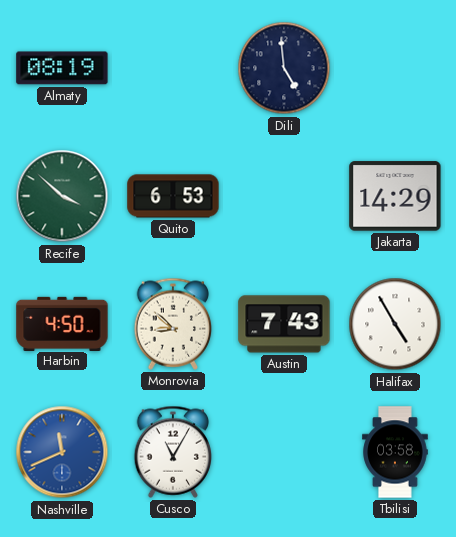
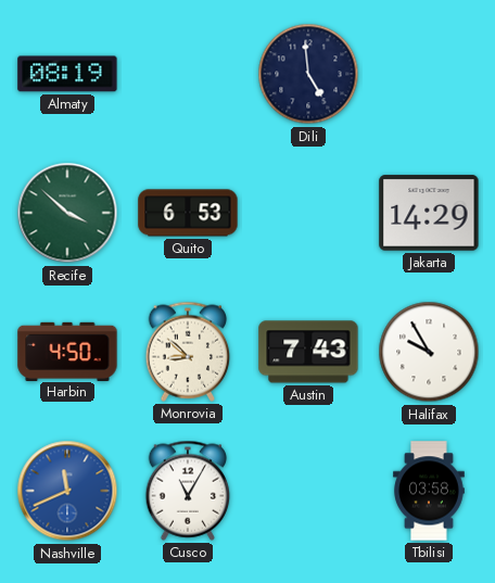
Halifax: 4:55 -> 9:55
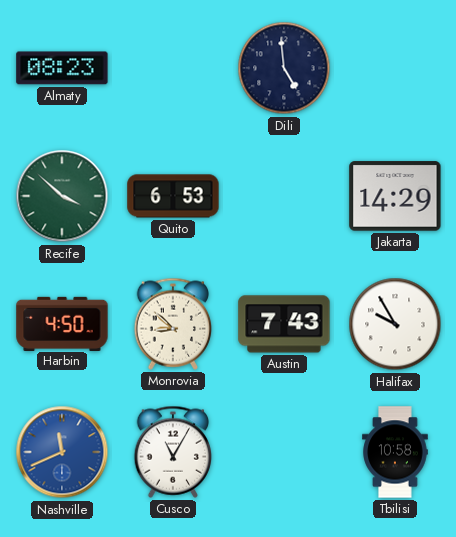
Almaty: 08:19 -> 08:23
Tbilisi: 03:58 -> 10:58
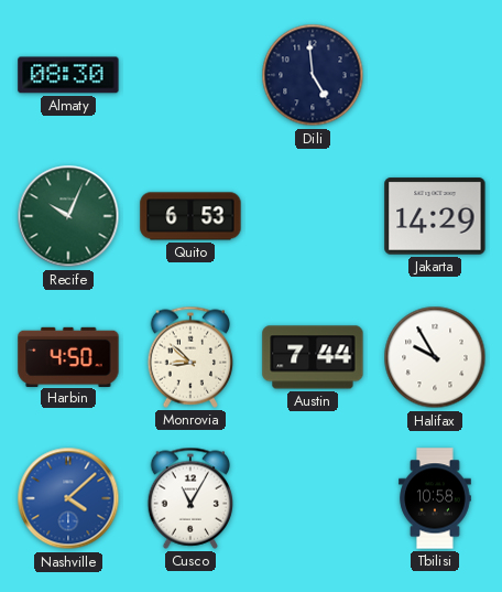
Almaty: 08:23 -> 08:30
Recife: 3:52 -> 10:04
Austin: 7:43 -> 7:44
Nashville: 11:41 -> 4:08
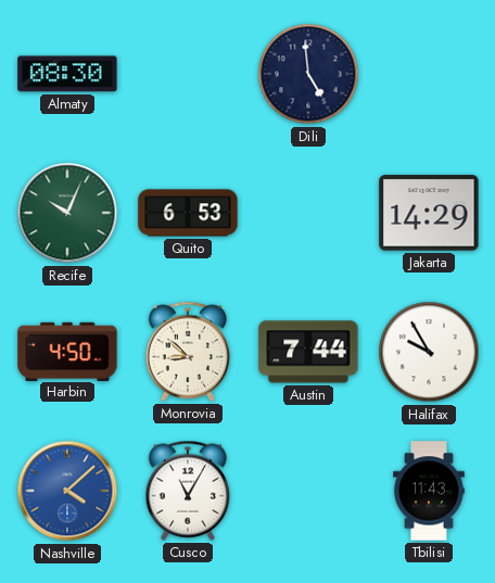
Tbilisi: 10:58 -> 11:43
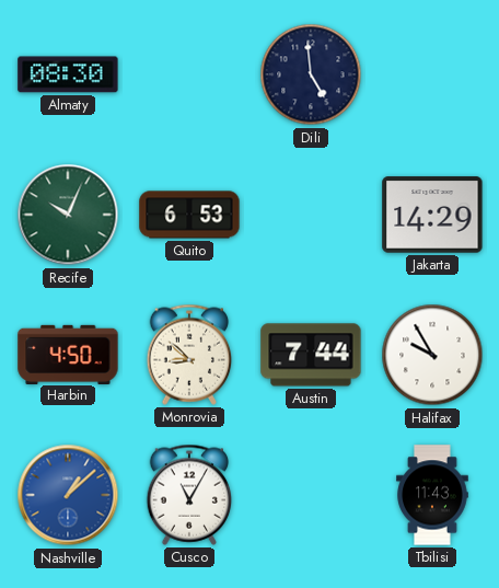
Nashville: 4:08 -> 1:08
